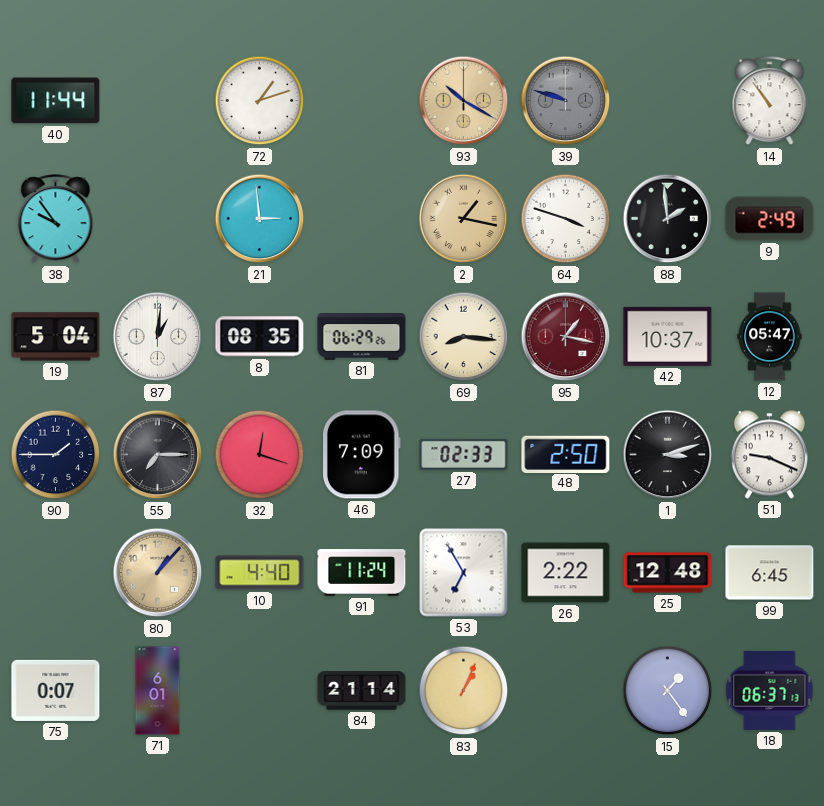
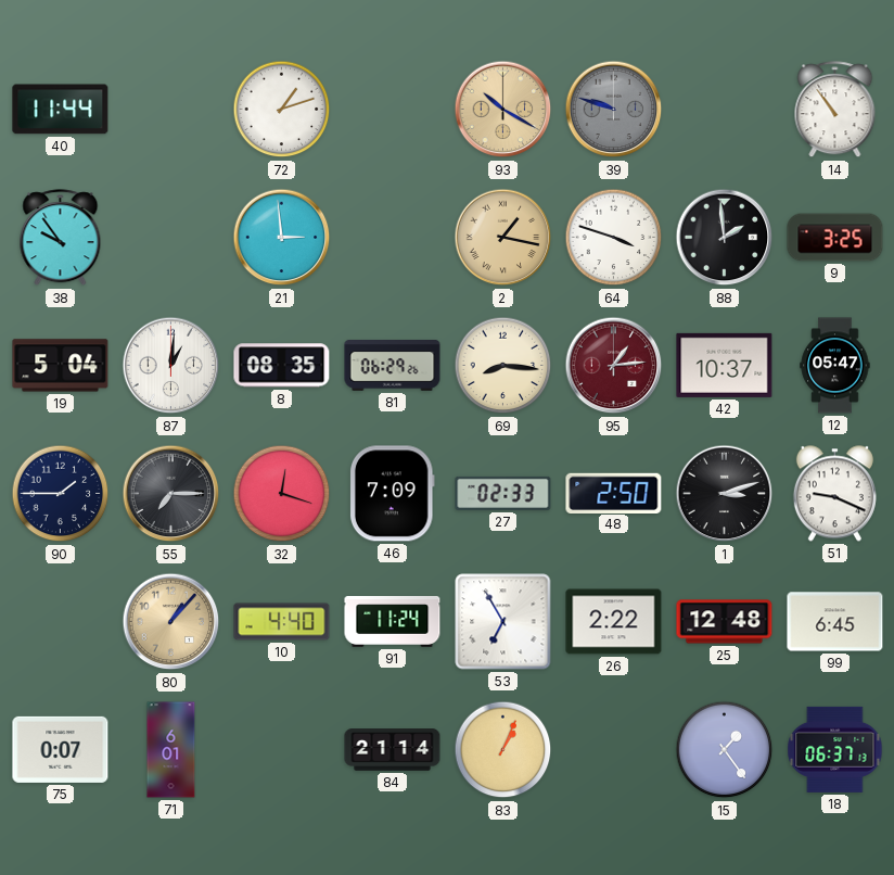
9: 2:49 -> 3:25
95: 1:17 -> 1:14
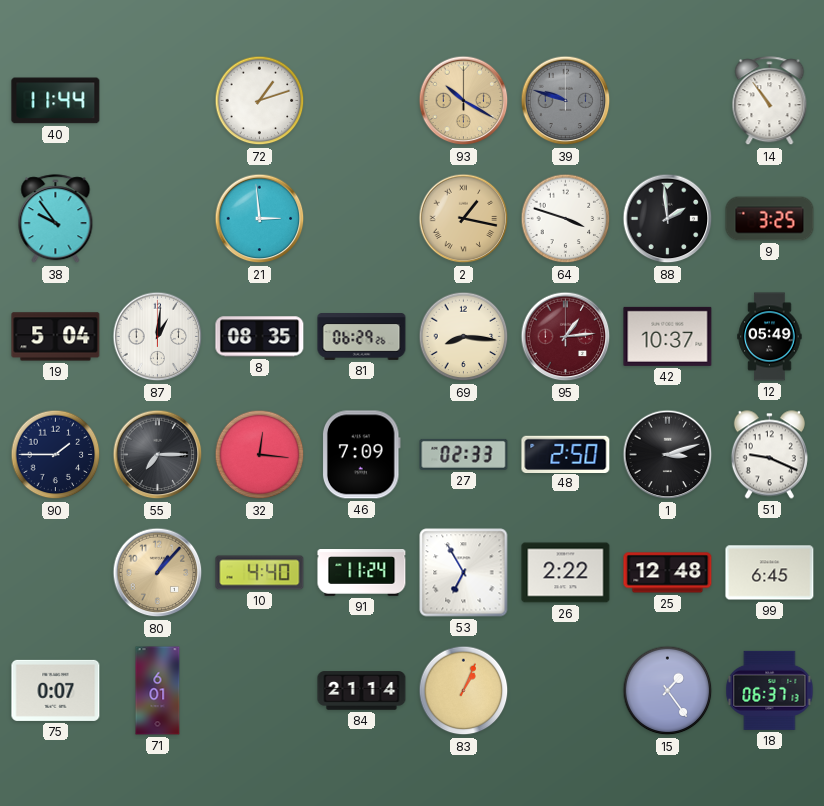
12: 05:47 -> 05:49
32: 12:18 -> 12:16
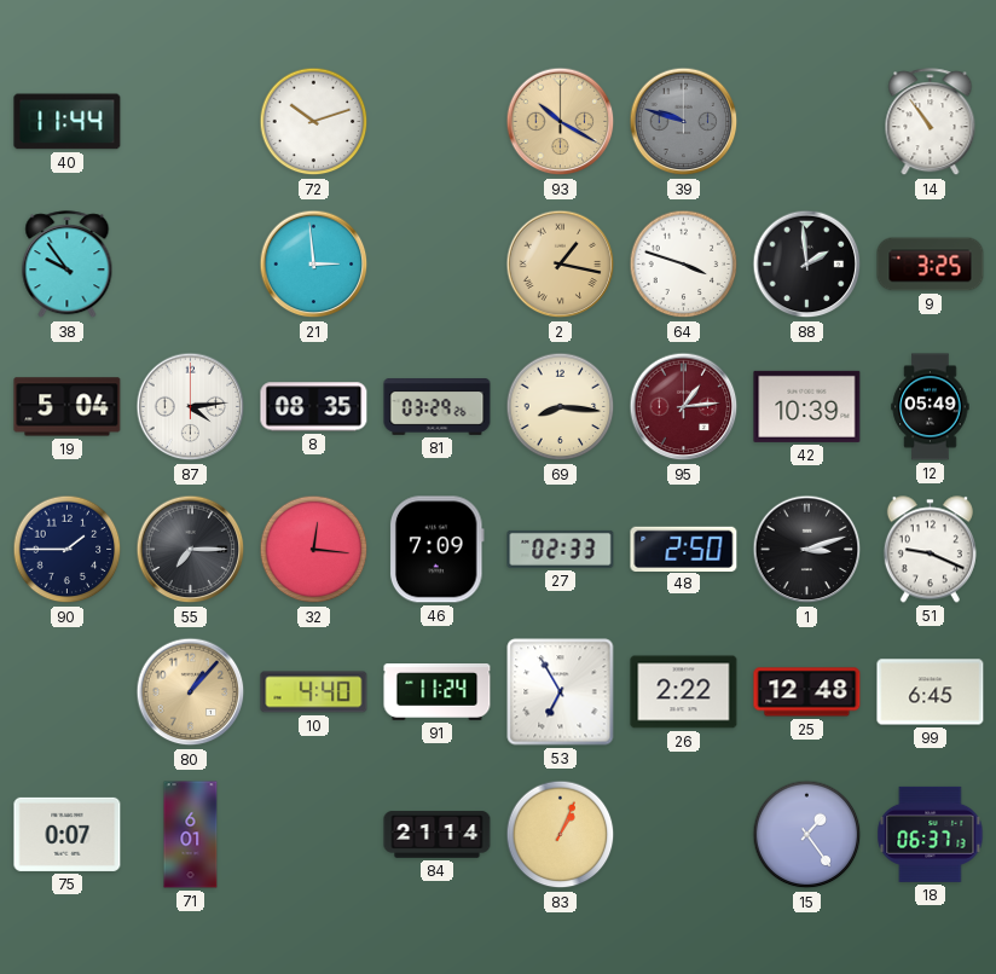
72: 1:12 -> 10:12
87: 1:01 -> 4:14
81: 06:29 -> 03:29
42: 10:37 -> 10:39
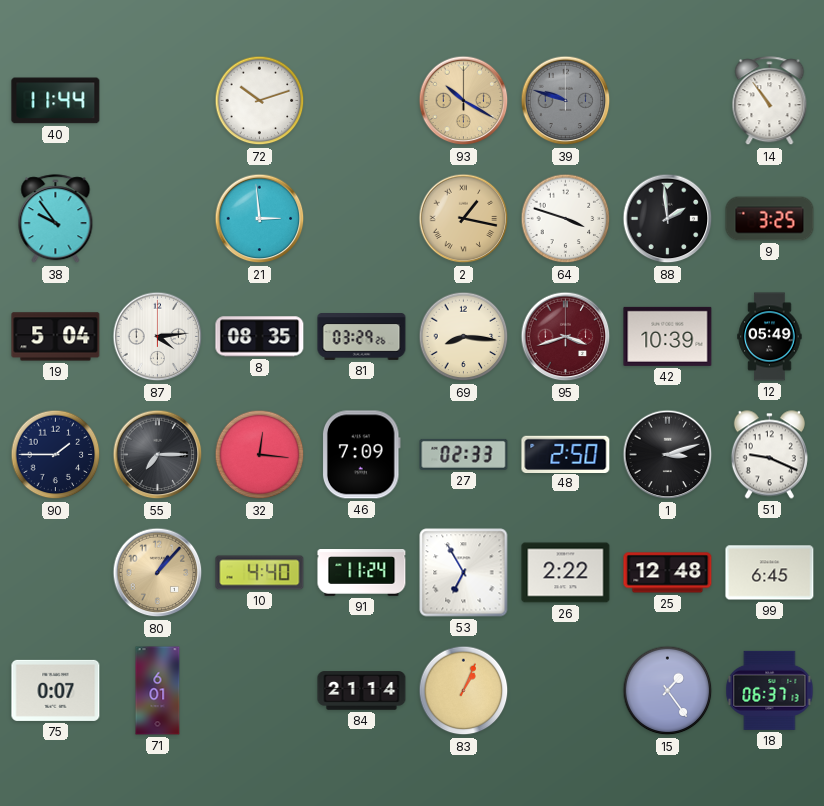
95: 1:14 -> 3:42
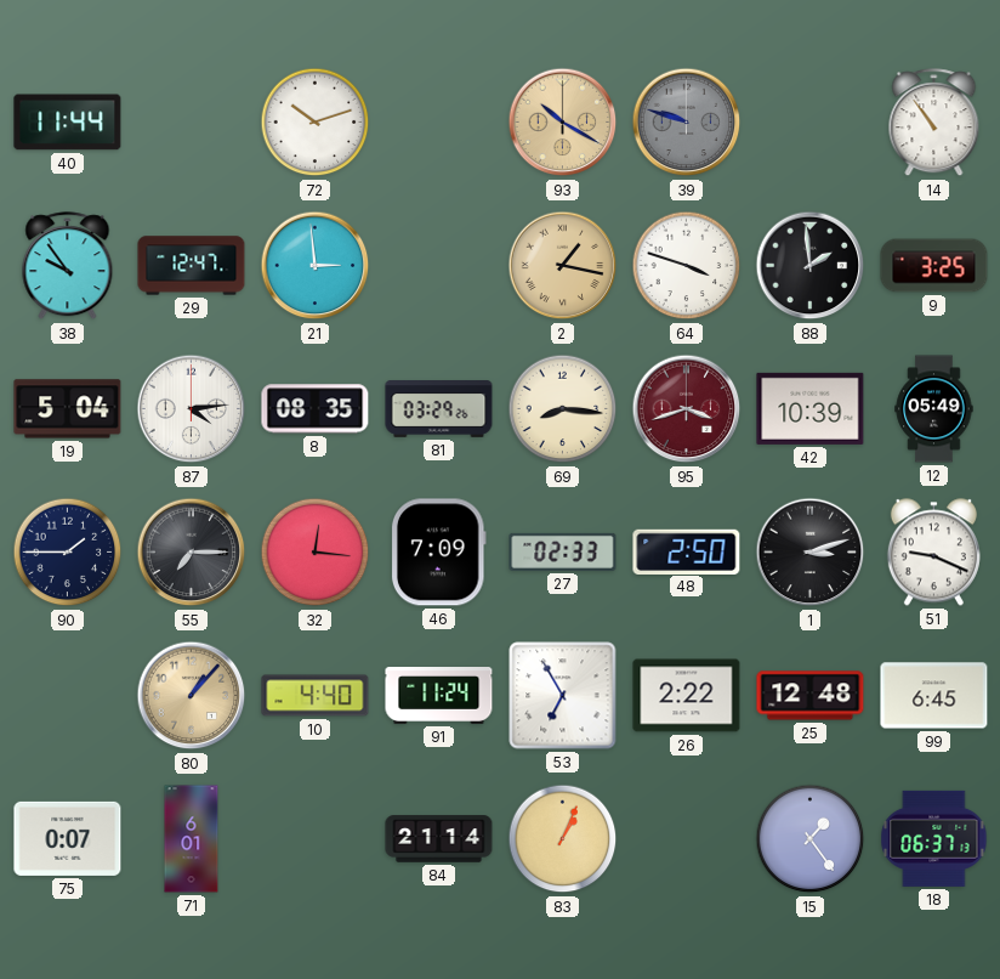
29: none -> 12:47
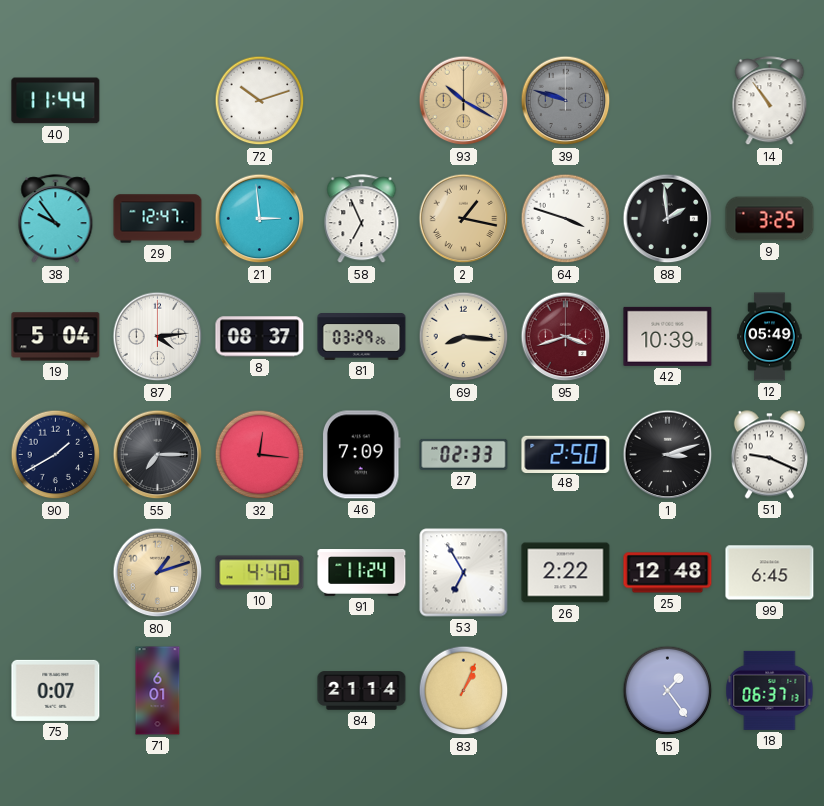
58: none -> 6:56
8: 08:35 -> 08:37
90: 1:45 -> 1:40
80: 1:07 -> 1:12
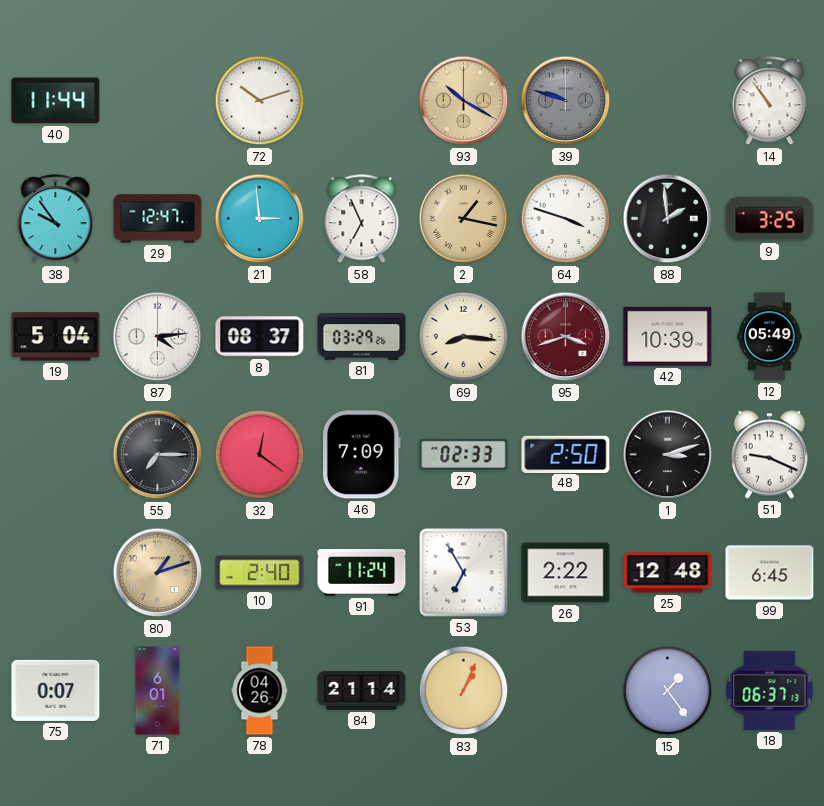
90: 1:40 -> none
32: 12:16 -> 12:21
10: 4:40 -> 2:40
78: none -> 04:26
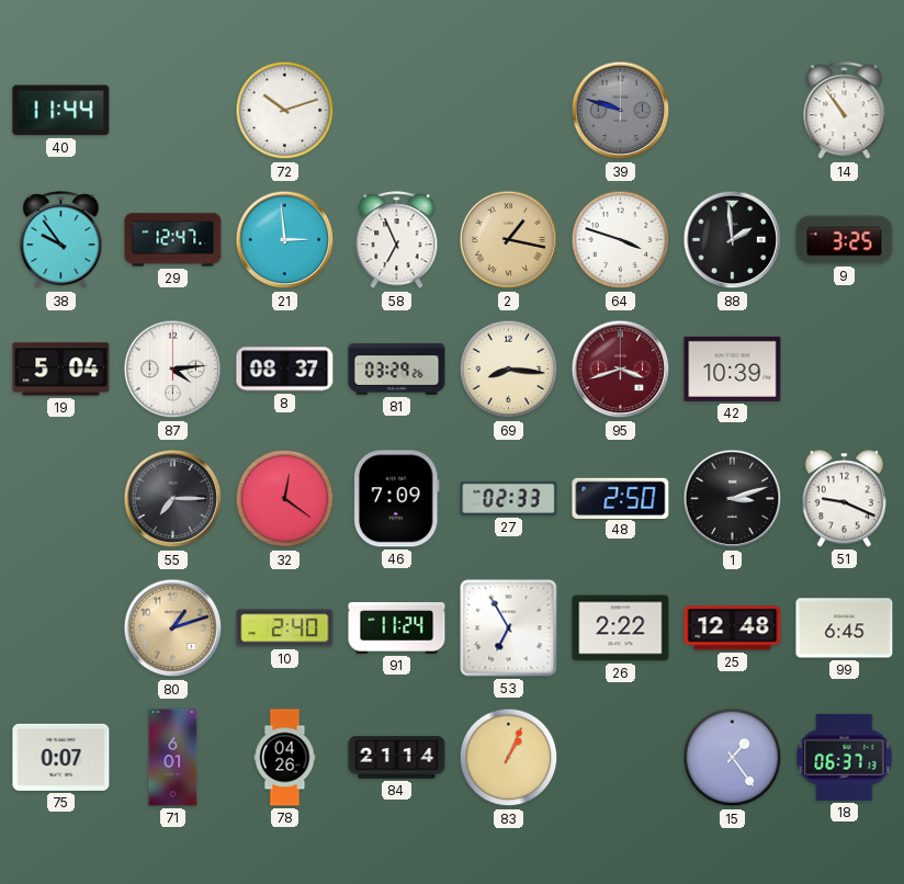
93: 10:20 -> none
12: 05:49 -> none
